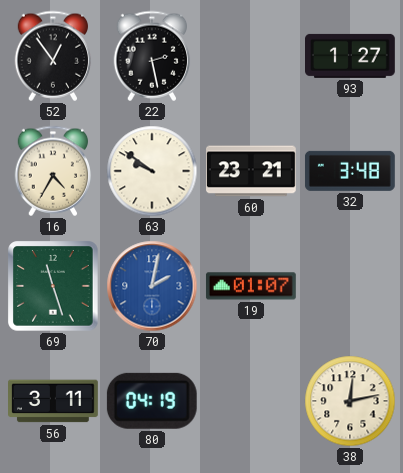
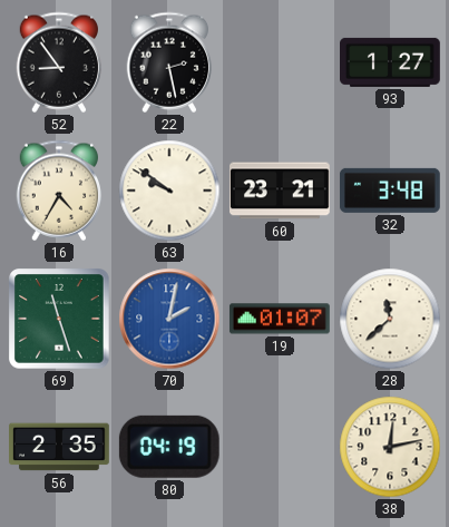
52: 12:54 -> 8:54
28: none -> 11:38
56: 3:11 -> 2:35
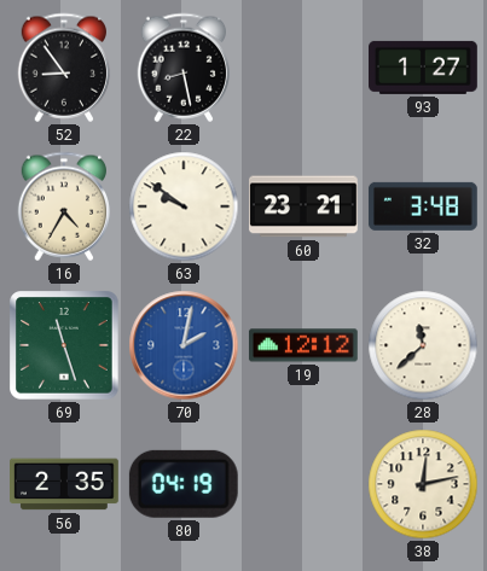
22: 2:28 -> 8:28
19: 01:07 -> 12:12
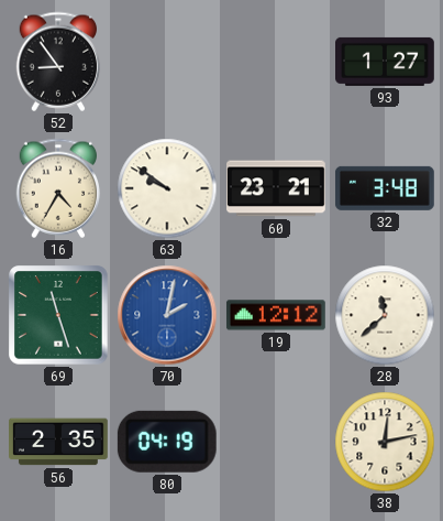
22: 8:28 -> none
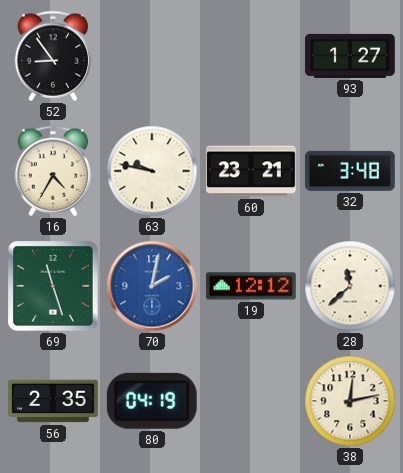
63: 9:51 -> 9:47
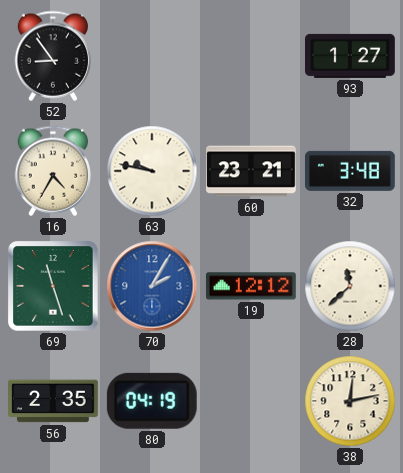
70: 2:02 -> 2:05
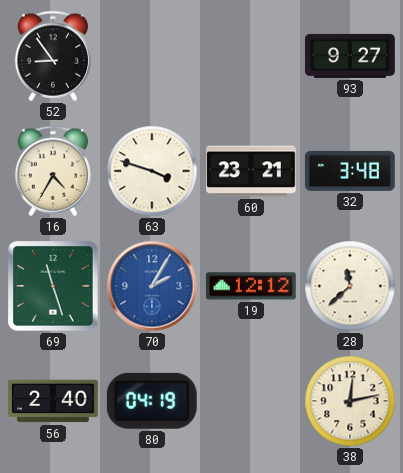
93: 1:27 -> 9:27
63: 9:47 -> 3:48
56: 2:35 -> 2:40
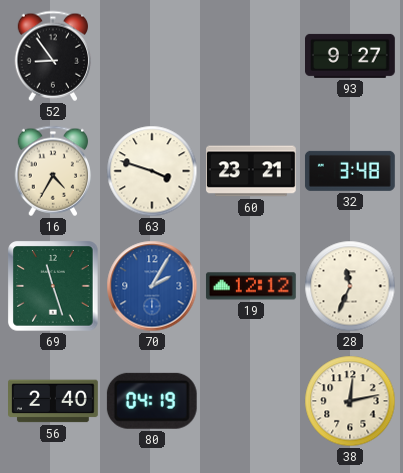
28: 11:38 -> 11:34
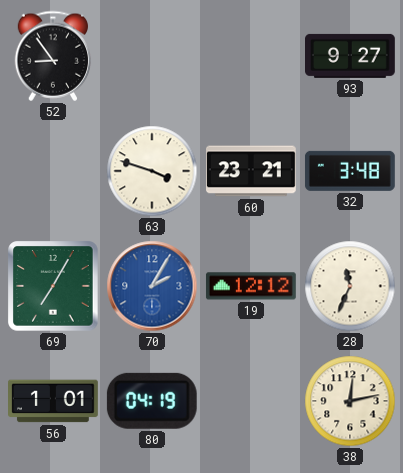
16: 4:35 -> none
69: 11:27 -> 7:05
56: 2:40 -> 1:01
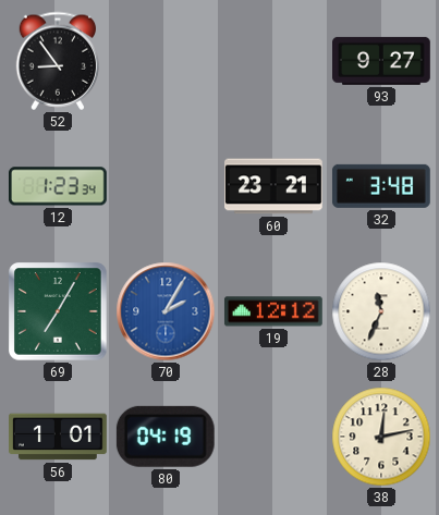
12: none -> 1:23
63: 3:48 -> none
